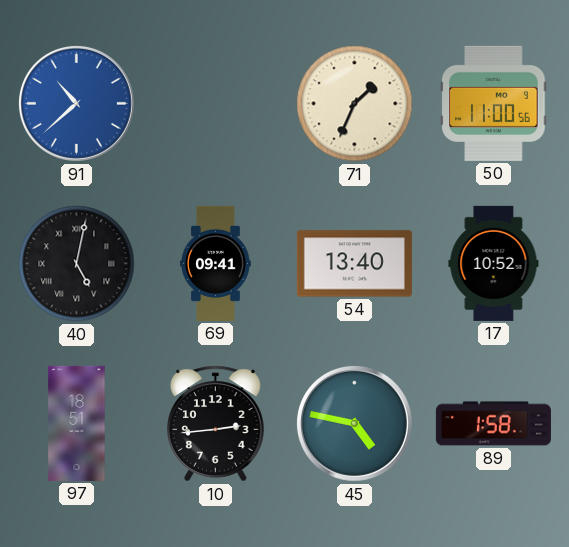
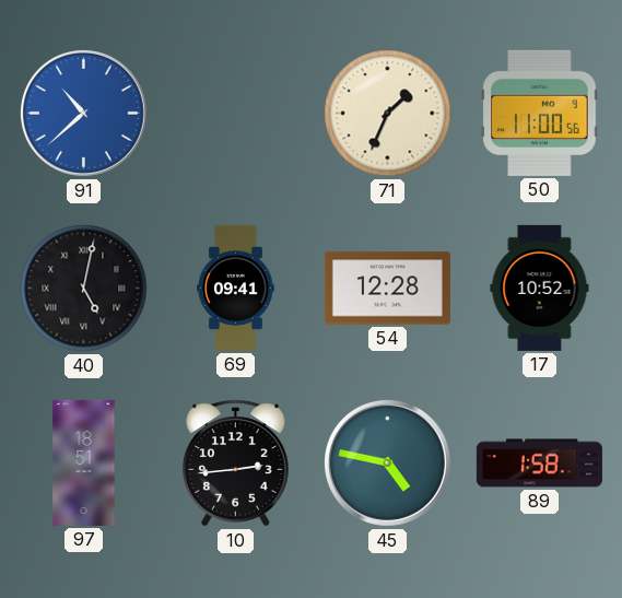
54: 13:40 -> 12:28
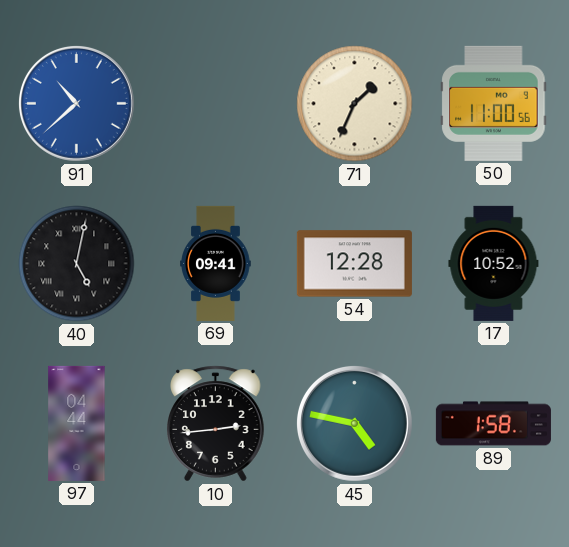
97: 18:51 -> 04:44
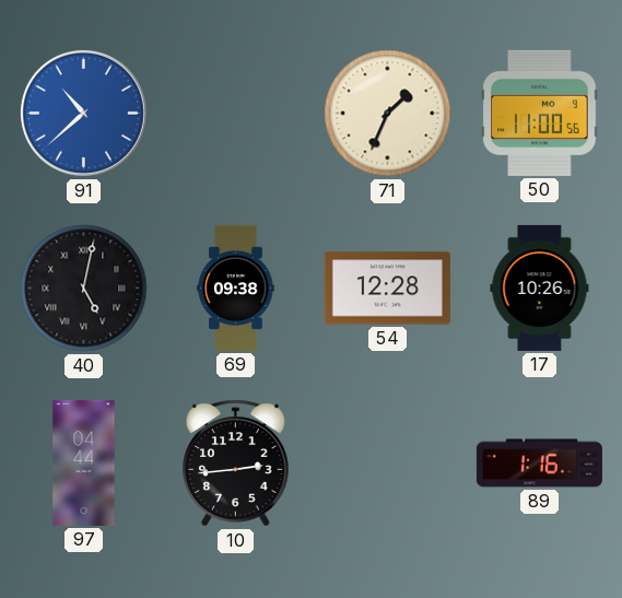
69: 09:41 -> 09:38
17: 10:52 -> 10:26
45: 4:47 -> none
89: 1:58 -> 1:16
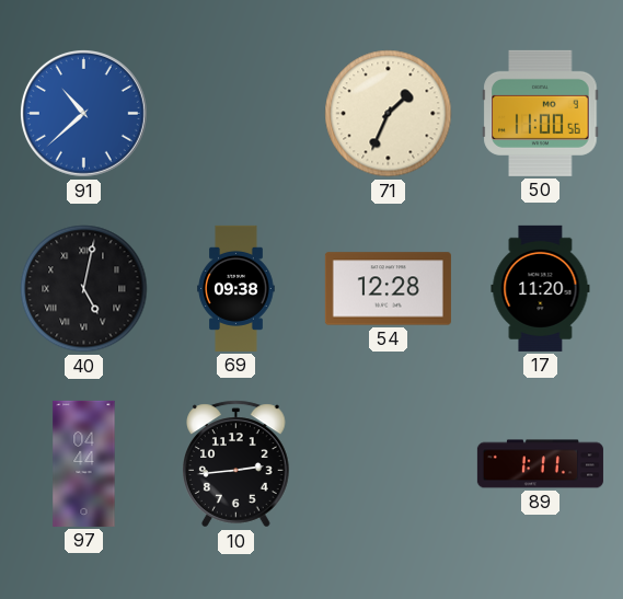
17: 10:26 -> 11:20
89: 1:16 -> 1:11
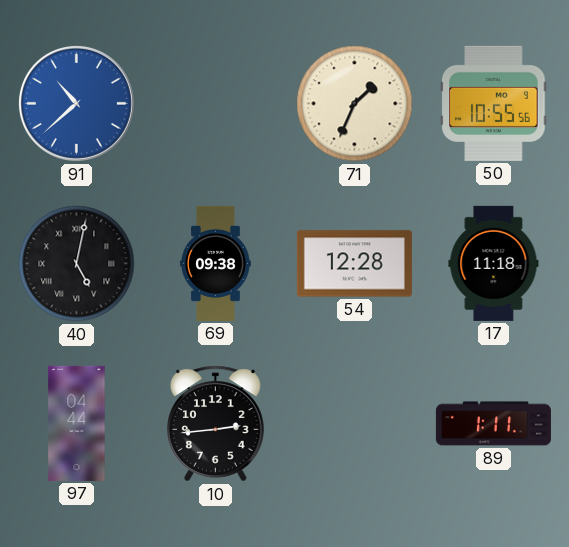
50: 11:00 -> 10:55
17: 11:20 -> 11:18
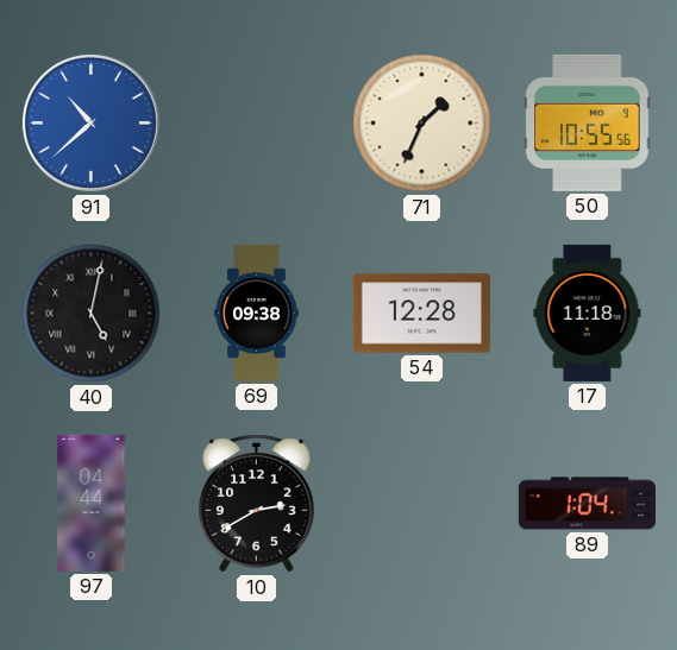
10: 2:44 -> 2:40
89: 1:11 -> 1:04
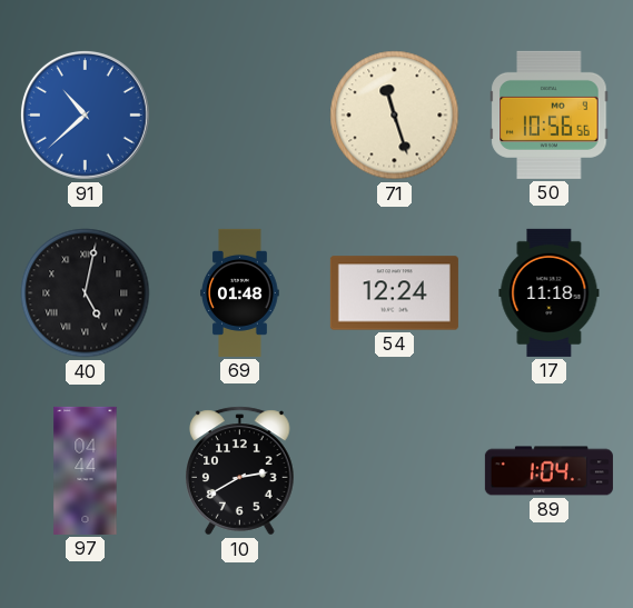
71: 1:34 -> 11:27
50: 10:55 -> 10:56
69: 09:38 -> 01:48
54: 12:28 -> 12:24
